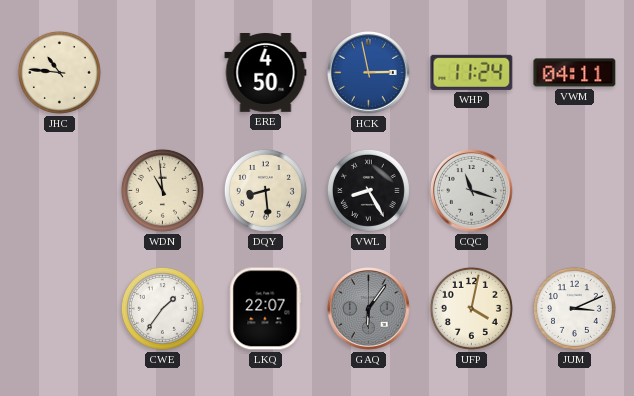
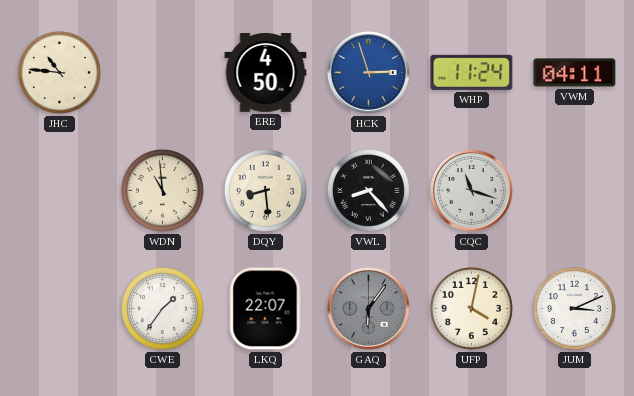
HCK: 2:58 -> 2:57
VWL: 8:25 -> 8:23
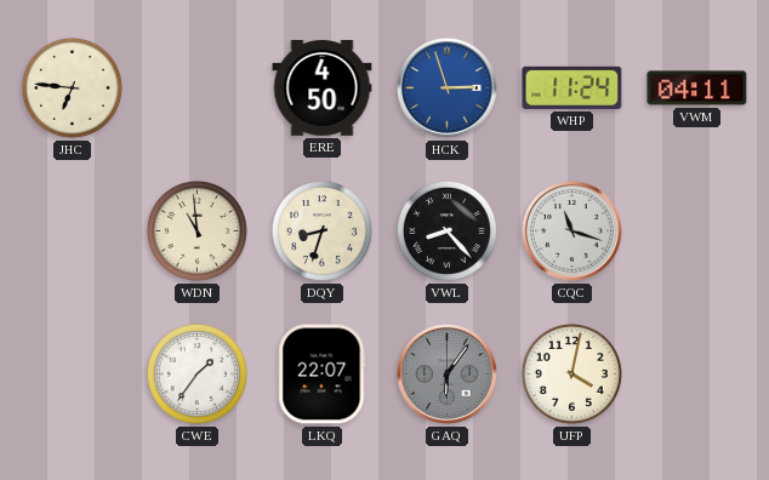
JHC: 10:46 -> 6:46
DQY: 8:29 -> 8:33
JUM: 3:11 -> none
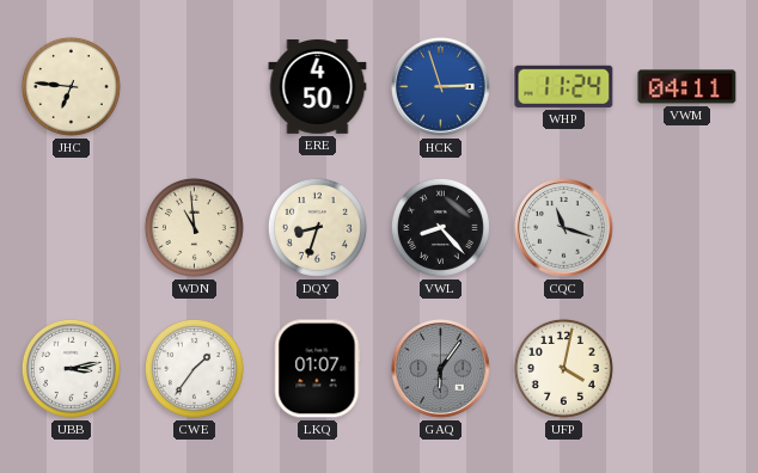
UBB: none -> 3:13
LKQ: 22:07 -> 01:07
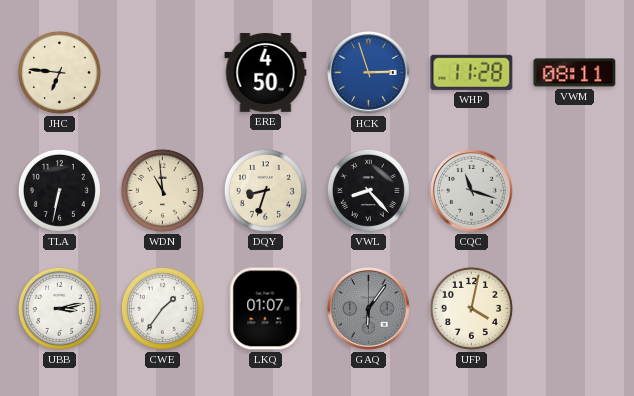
WHP: 11:24 -> 11:28
VWM: 04:11 -> 08:11
TLA: none -> 6:32
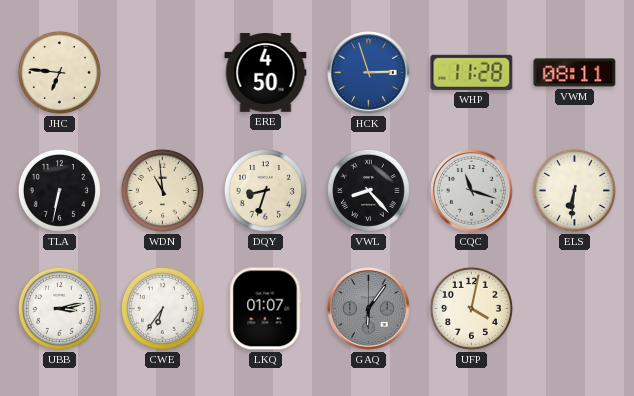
ELS: none -> 6:31
CWE: 1:36 -> 6:36
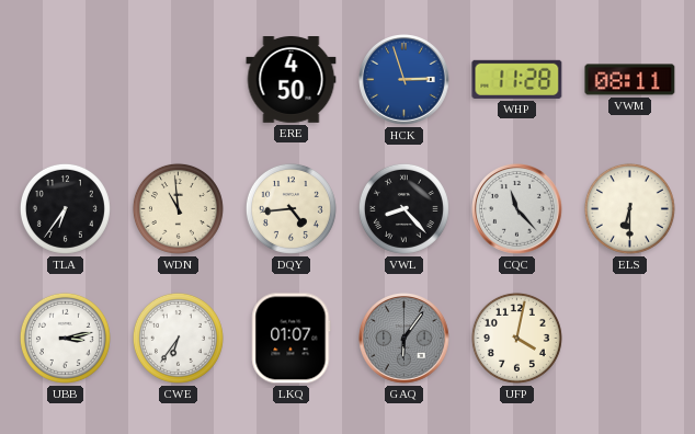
JHC: 6:46 -> none
TLA: 6:32 -> 6:36
DQY: 8:33 -> 4:44
CQC: 11:18 -> 11:23
ELS: 6:31 -> 6:30
